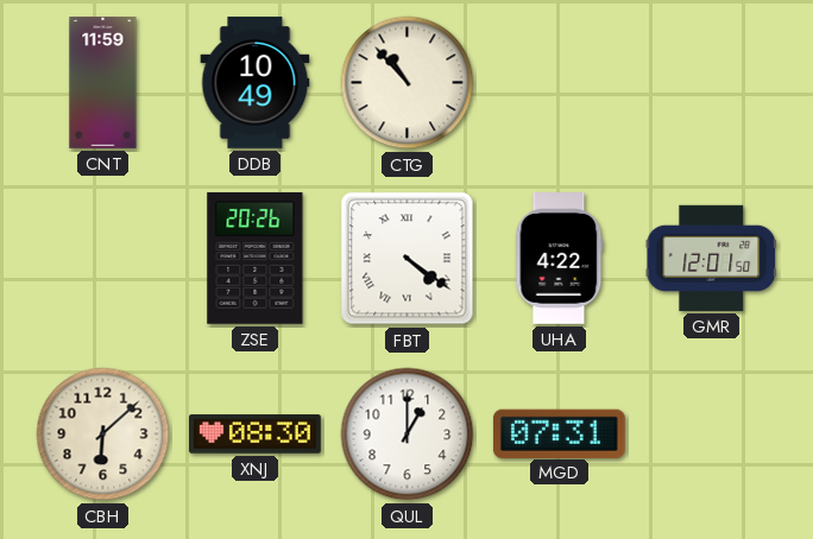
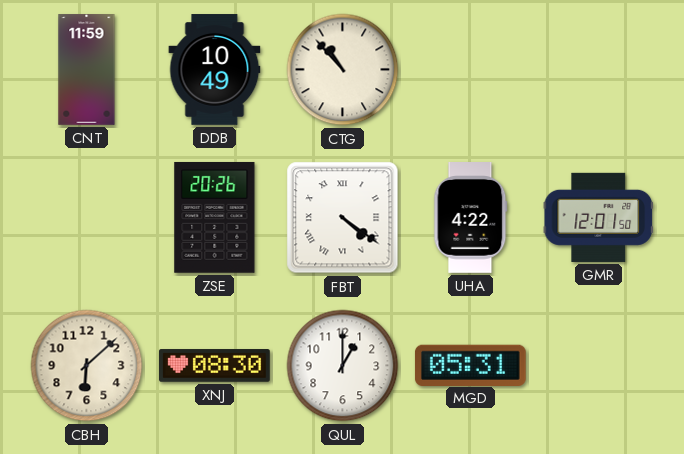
MGD: 07:31 -> 05:31
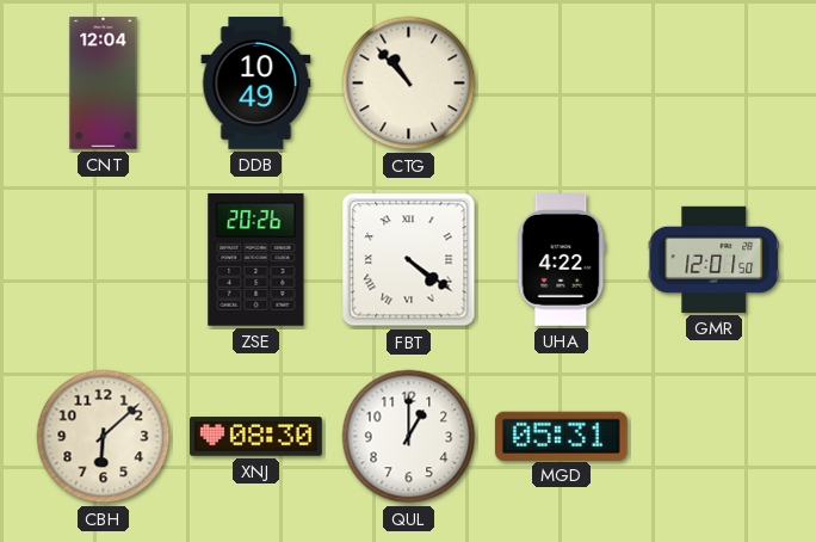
CNT: 11:59 -> 12:04
